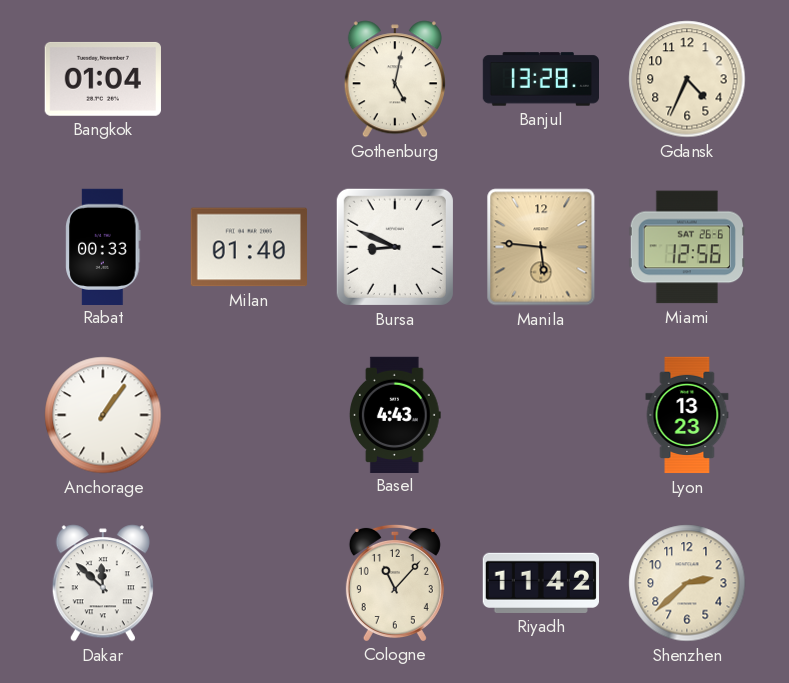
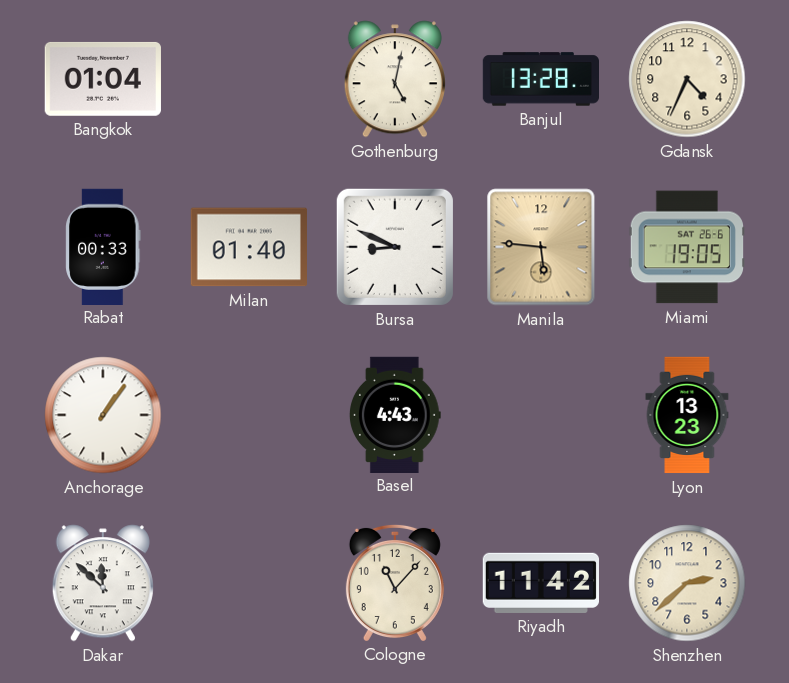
Miami: 12:56 -> 19:05
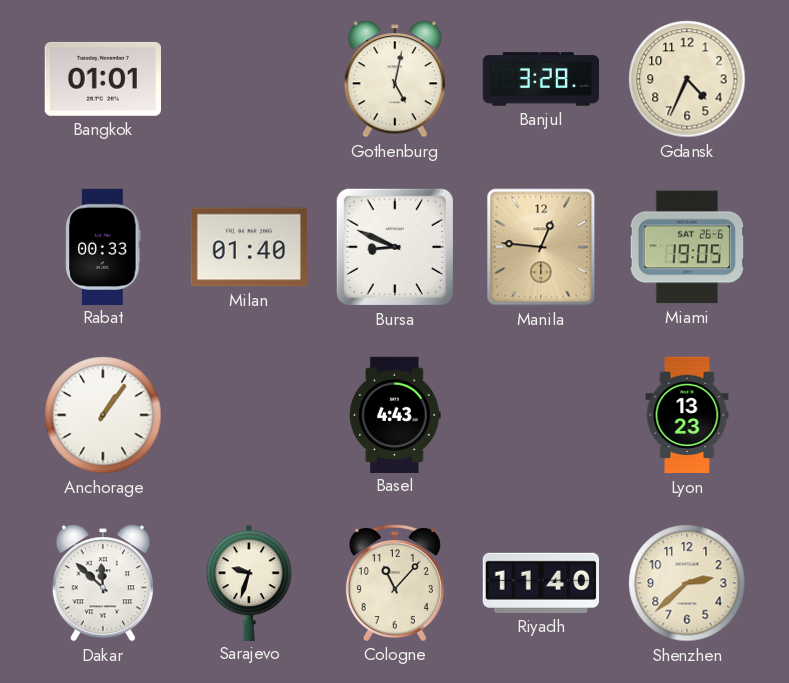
Bangkok: 01:04 -> 01:01
Banjul: 13:28 -> 3:28
Manila: 5:46 -> 12:46
Sarajevo: none -> 9:33
Riyadh: 11:42 -> 11:40
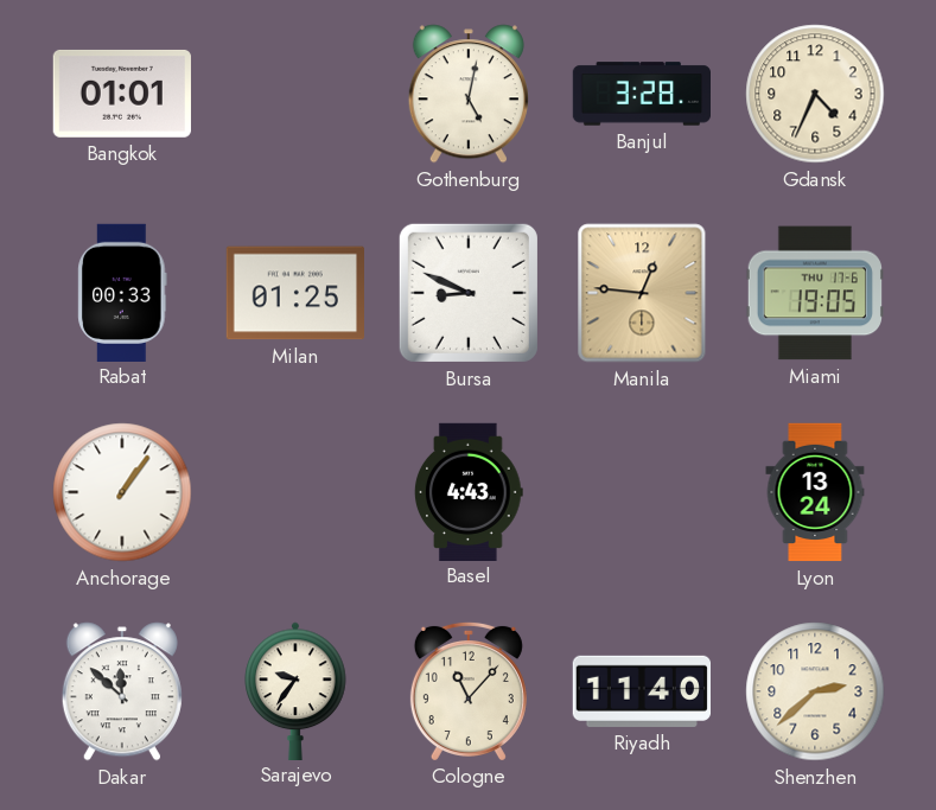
Milan: 01:40 -> 01:25
Miami date: SAT 26-6 -> THU 17-6
Lyon: 13:23 -> 13:24
Sarajevo: 9:33 -> 9:36
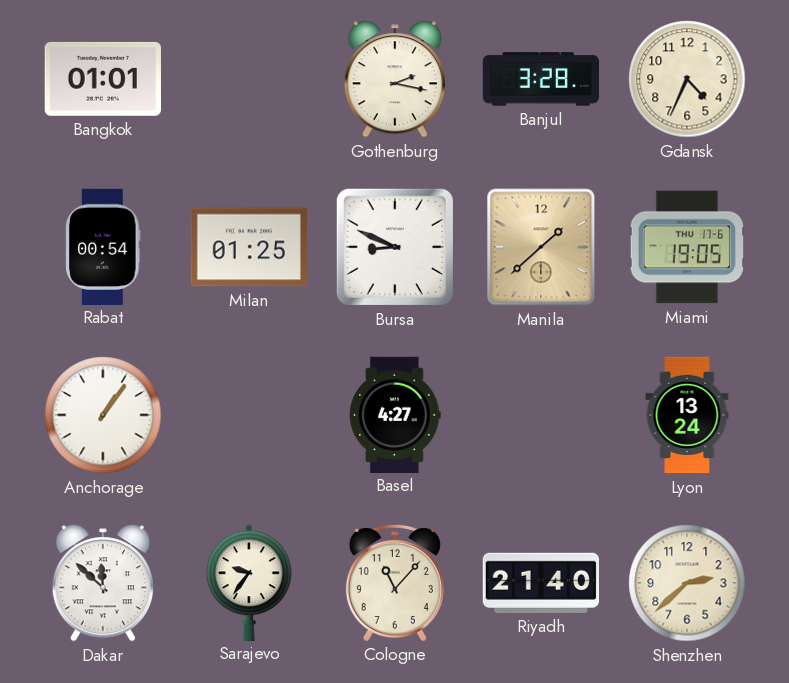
Gothenburg: 5:02 -> 2:17
Rabat: 00:33 -> 00:54
Manila: 12:46 -> 1:38
Basel: 4:43 -> 4:27
Riyadh: 11:40 -> 21:40
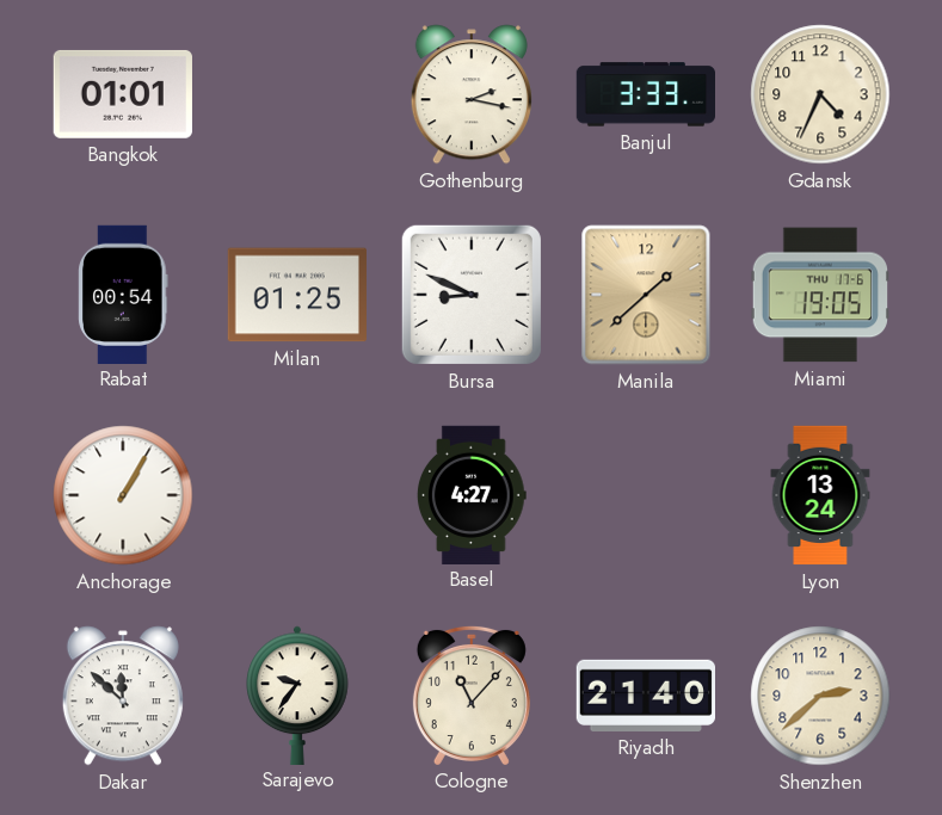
Banjul: 3:28 -> 3:33
Anchorage: 1:06 -> 1:05
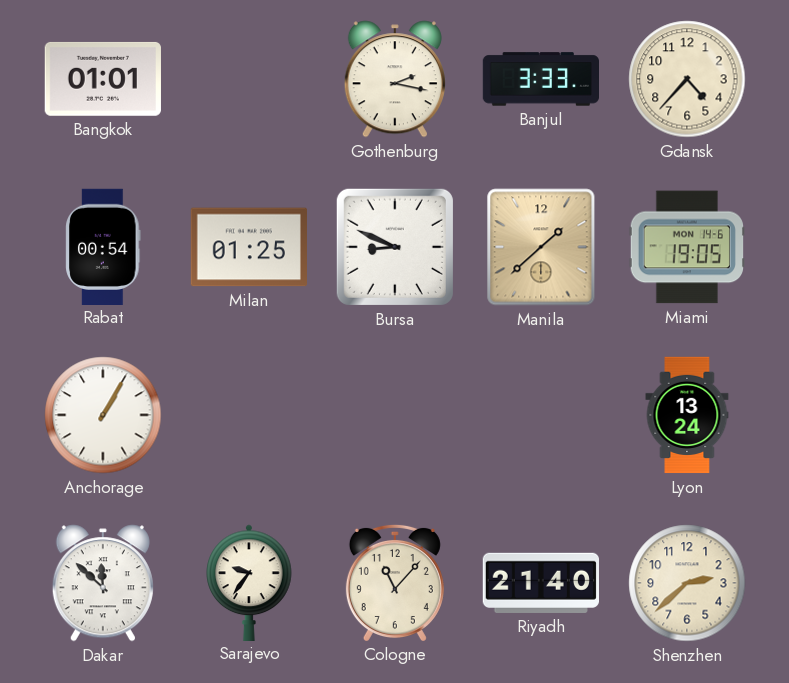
Gdansk: 4:34 -> 4:37
Miami date: THU 17-6 -> MON 14-6
Basel: 4:27 -> none
